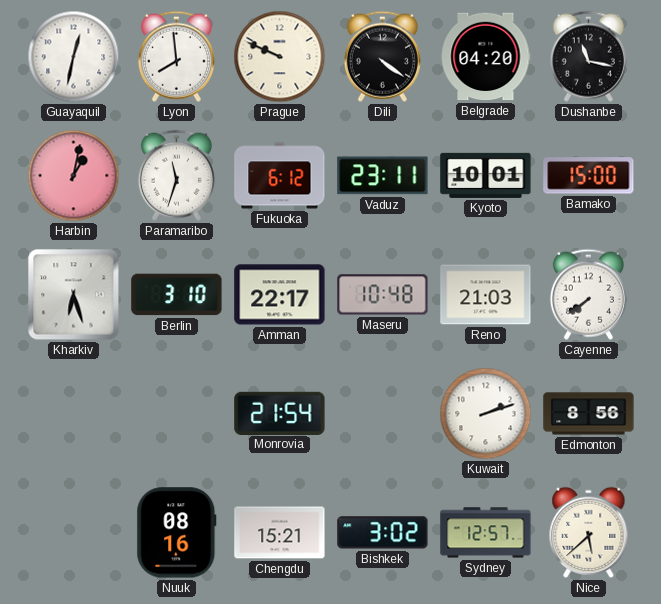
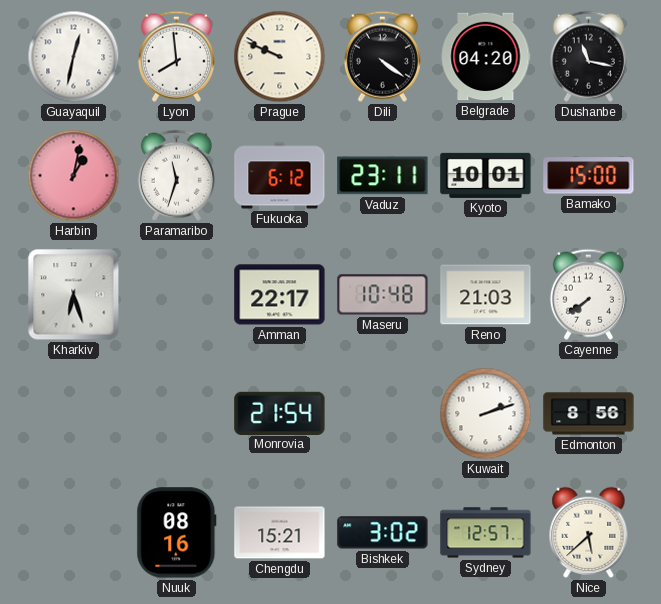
Berlin: 3:10 -> none
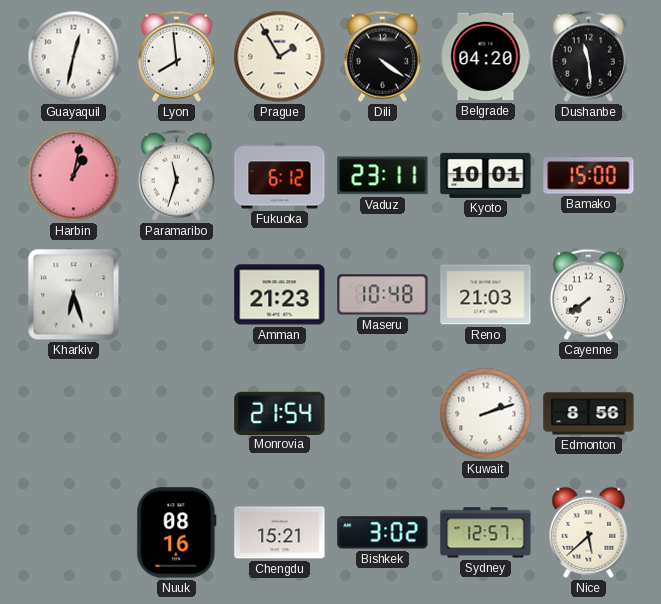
Prague: 9:49 -> 1:55
Dushanbe: 11:17 -> 11:29
Amman: 22:17 -> 21:23
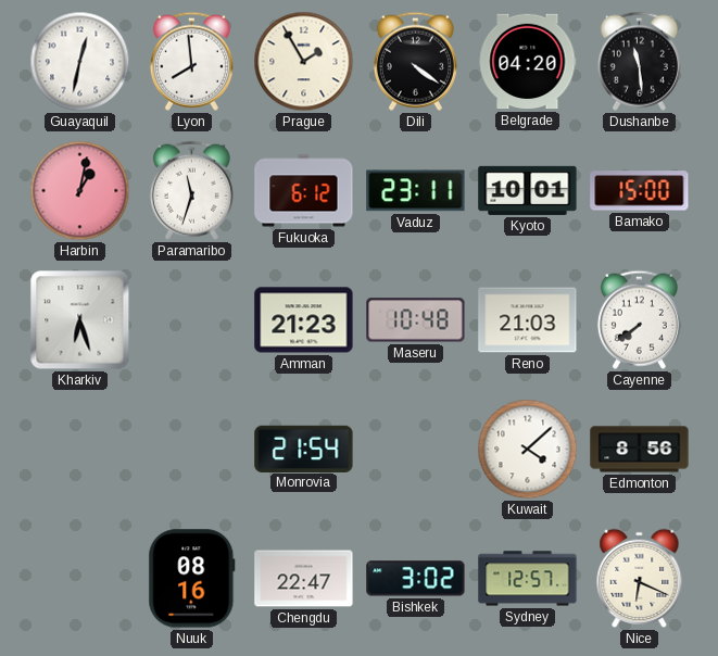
Kuwait: 2:12 -> 4:08
Chengdu: 15:21 -> 22:47
Nice: 5:38 -> 6:19
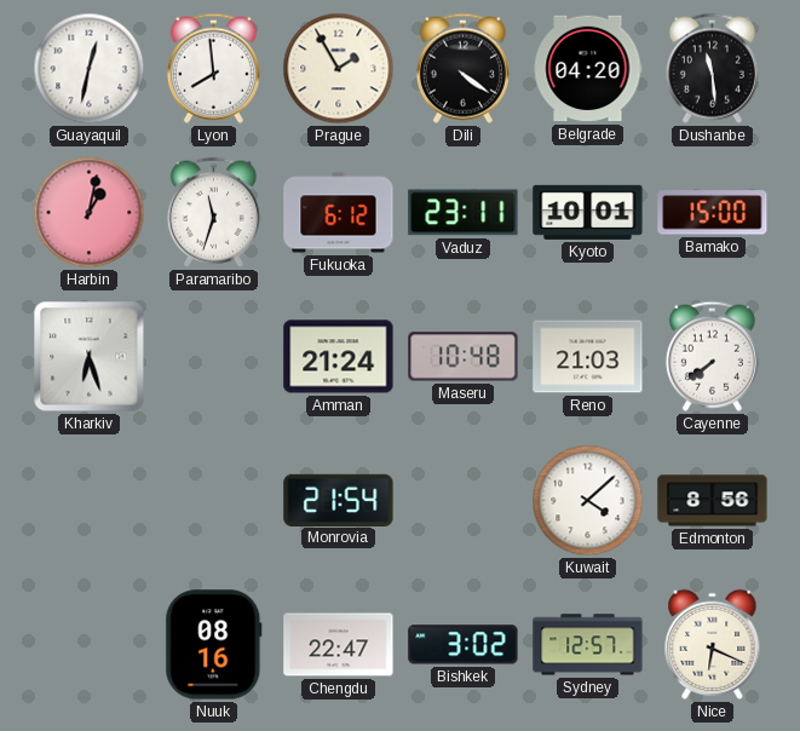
Amman: 21:23 -> 21:24
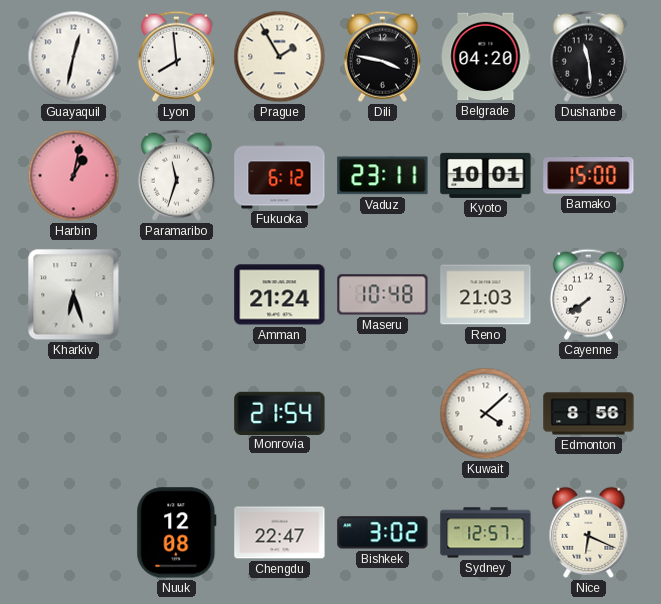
Dili: 4:21 -> 3:47
Nuuk: 08:16 -> 12:08
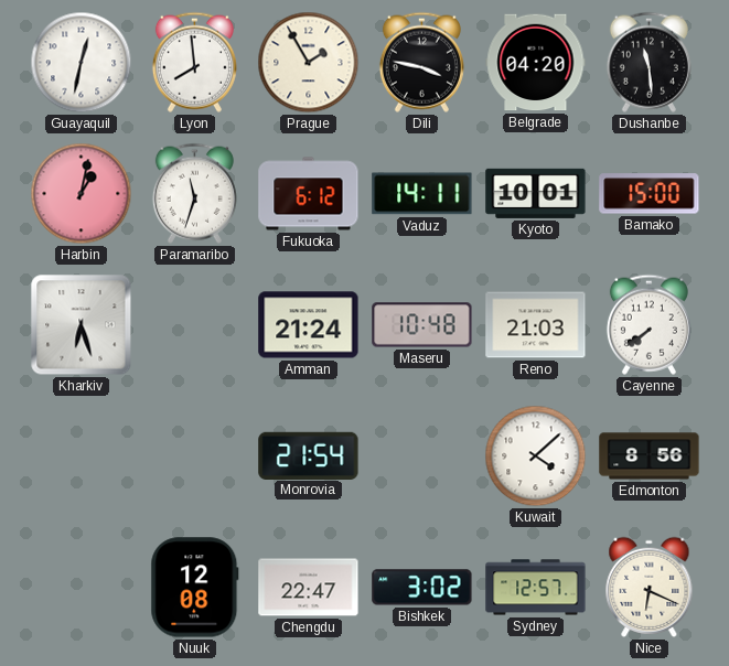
Vaduz: 23:11 -> 14:11
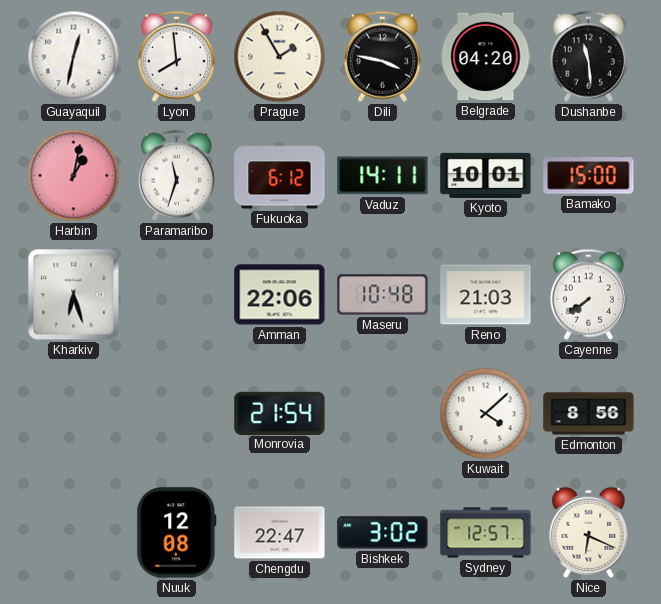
Amman: 21:24 -> 22:06
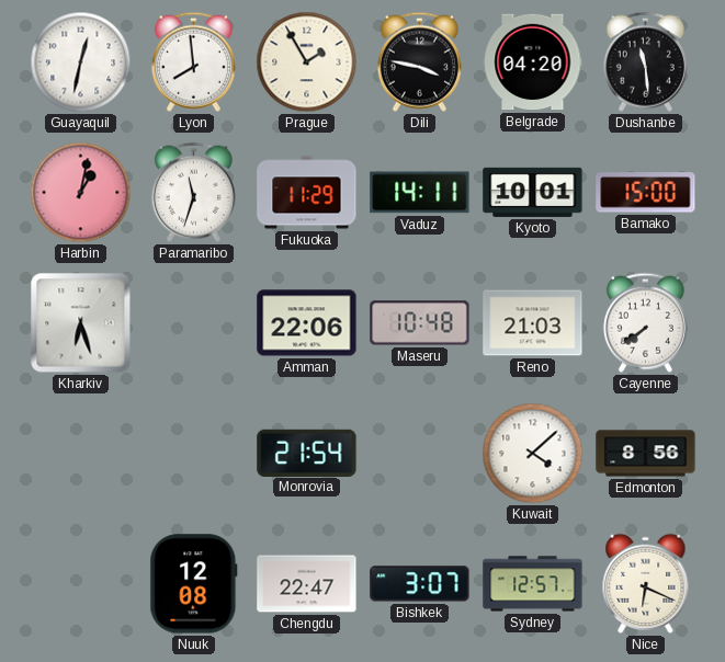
Fukuoka: 6:12 -> 11:29
Bishkek: 3:02 -> 3:07
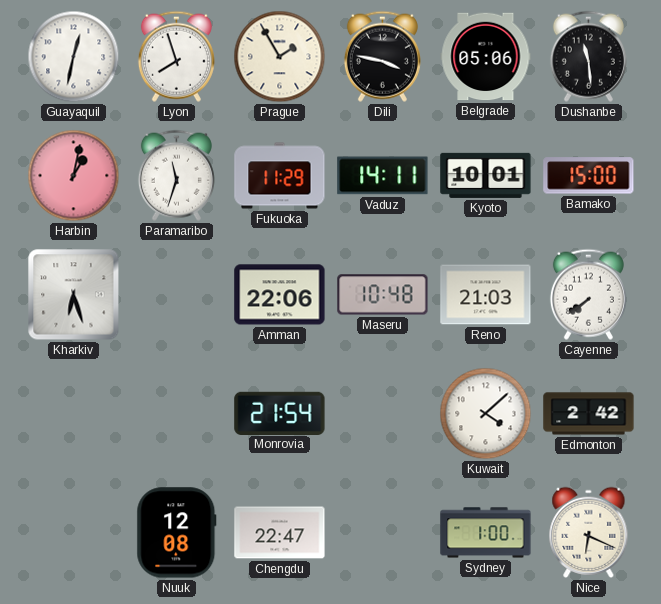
Lyon: 7:59 -> 7:57
Belgrade: 04:20 -> 05:06
Edmonton: 8:56 -> 2:42
Bishkek: 3:07 -> none
Sydney: 12:57 -> 1:00
